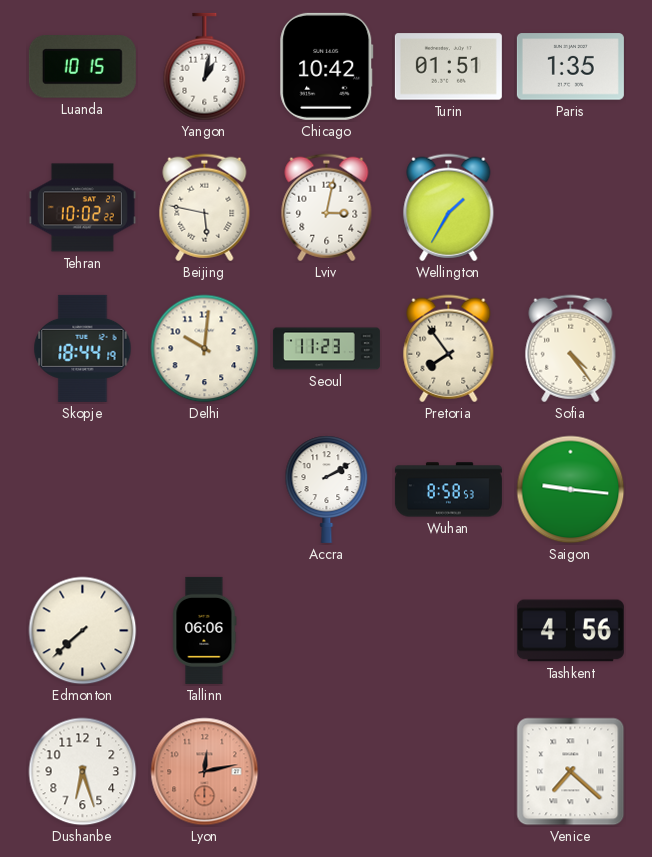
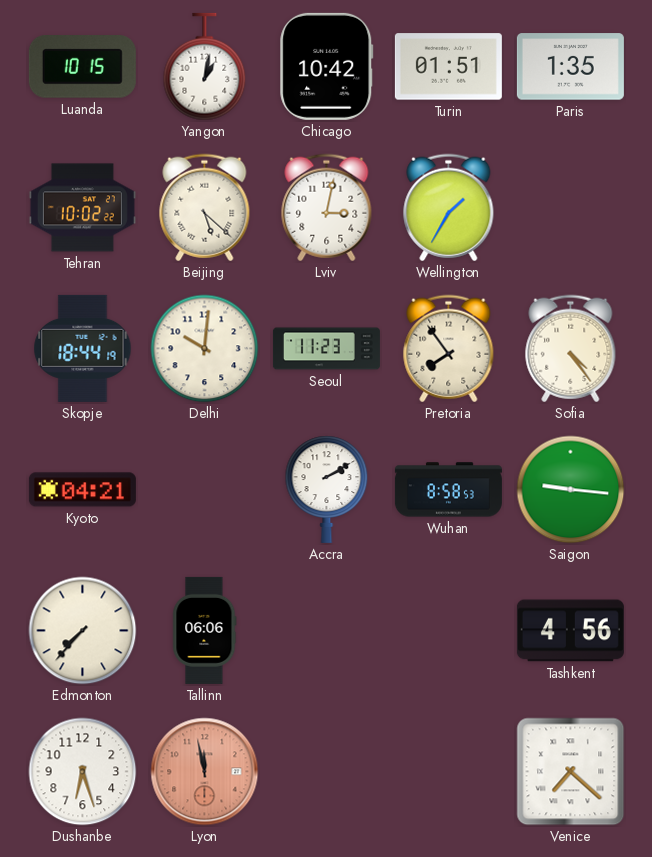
Beijing: 5:47 -> 5:22
Kyoto: none -> 04:21
Edmonton: 7:38 -> 7:37
Lyon: 12:13 -> 11:58
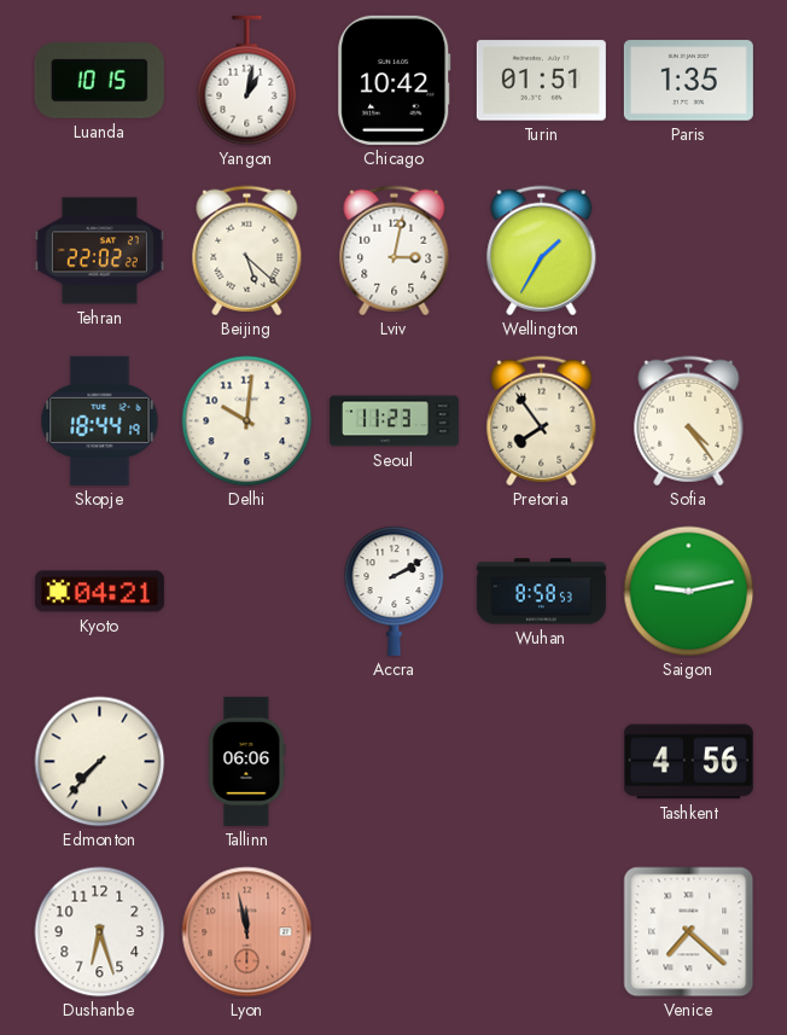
Tehran: 10:02 -> 22:02
Saigon: 9:16 -> 9:13
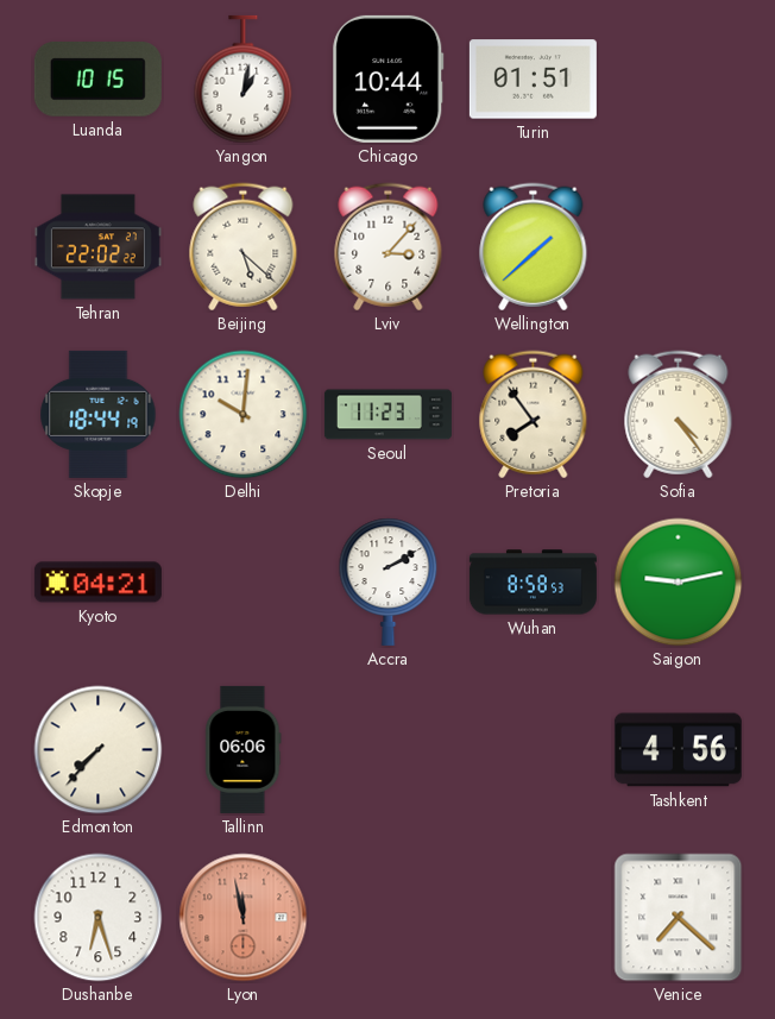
Chicago: 10:42 -> 10:44
Paris: 1:35 -> none
Lviv: 3:02 -> 3:07
Wellington: 1:35 -> 1:38
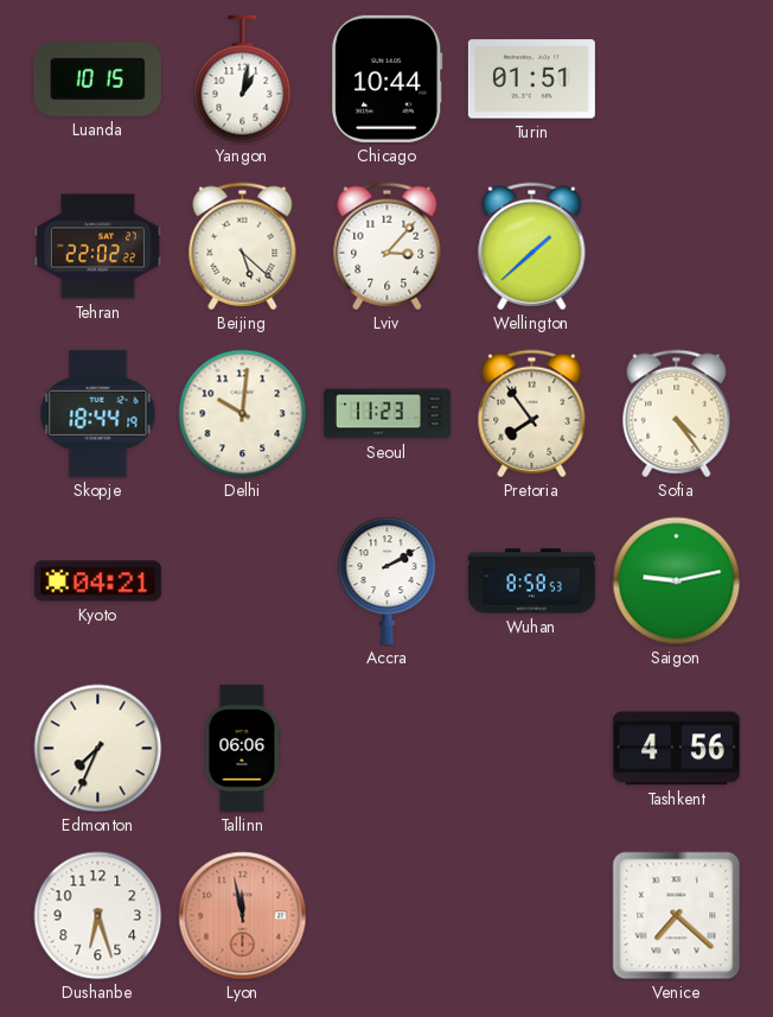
Edmonton: 7:37 -> 7:34
